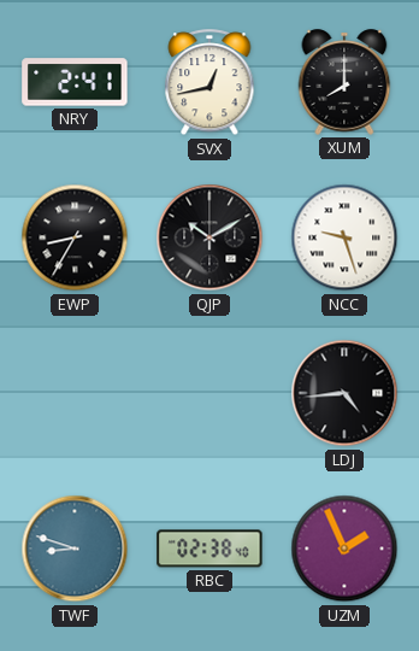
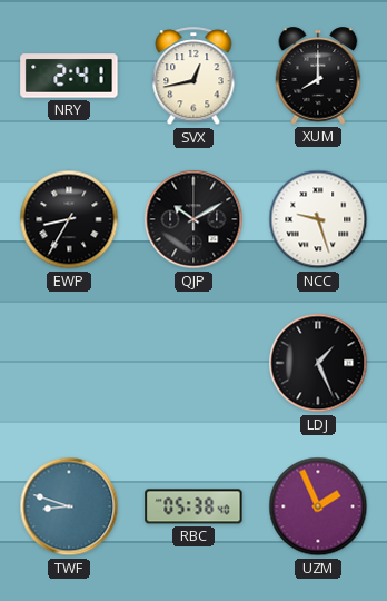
LDJ: 4:44 -> 1:26
RBC: 02:38 -> 05:38
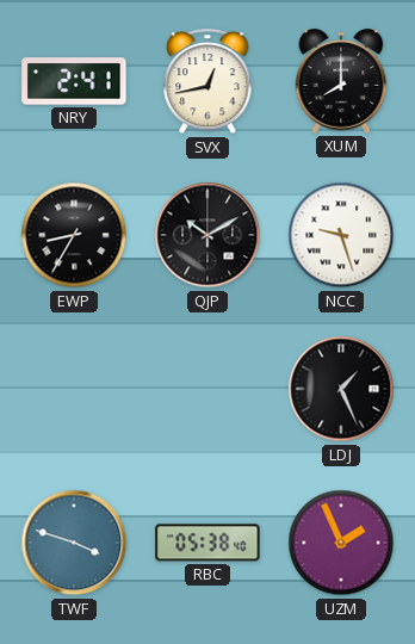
TWF: 8:48 -> 3:48
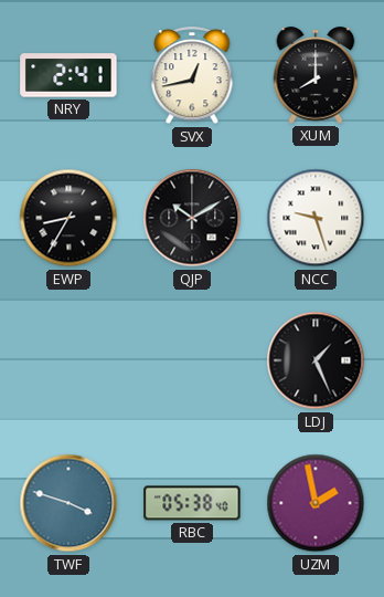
UZM: 1:56 -> 1:58
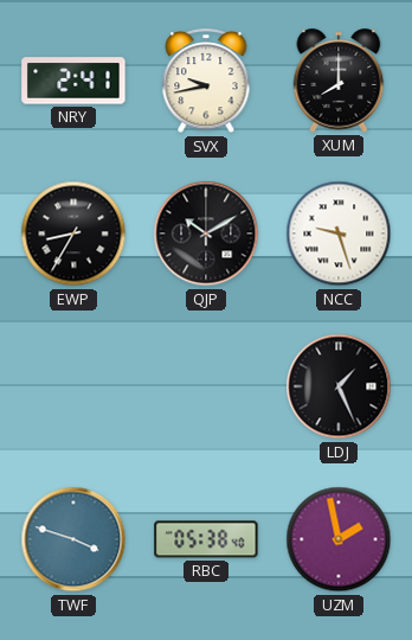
SVX: 12:43 -> 9:43
